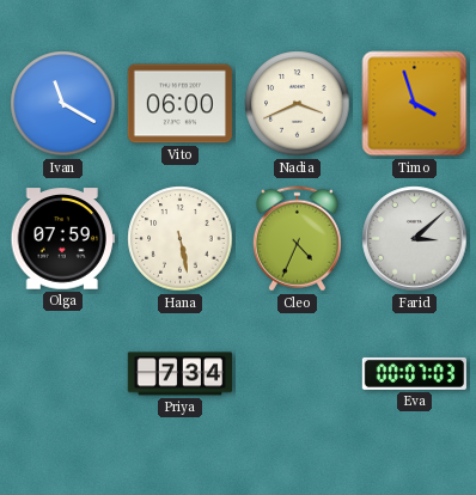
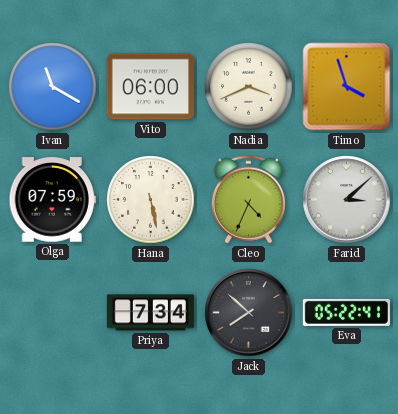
Jack: none -> 7:52
Eva: 00:07 -> 05:22
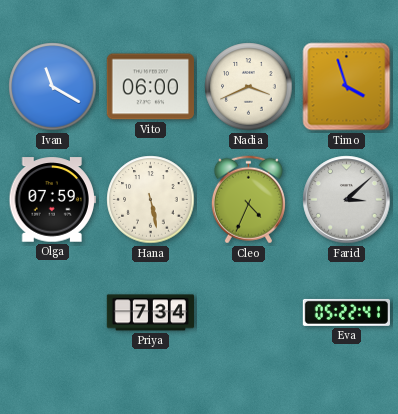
Jack: 7:52 -> none
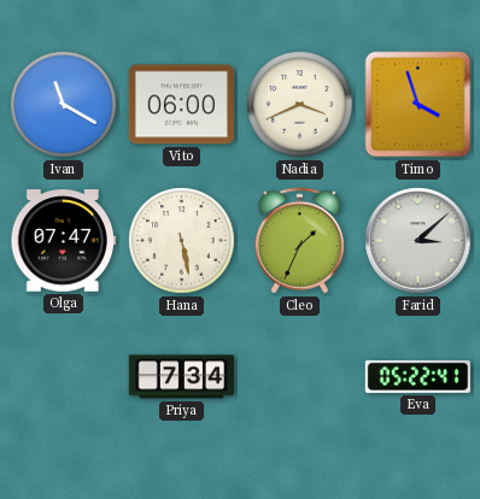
Olga: 07:59 -> 07:47
Cleo: 4:34 -> 1:34
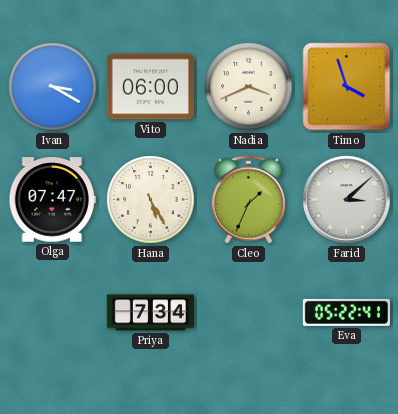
Ivan: 11:20 -> 3:20
Hana: 5:28 -> 5:25
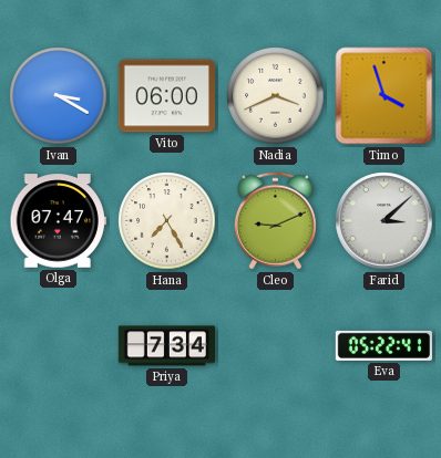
Hana: 5:25 -> 7:25
Cleo: 1:34 -> 9:11
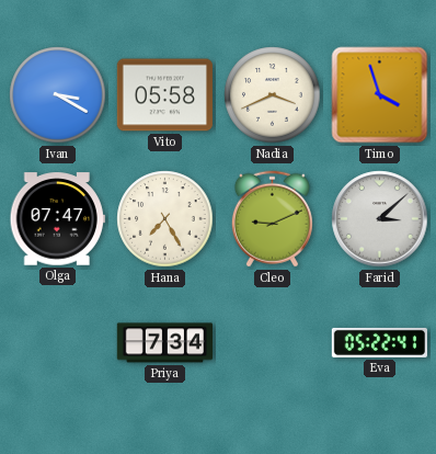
Vito: 06:00 -> 05:58
